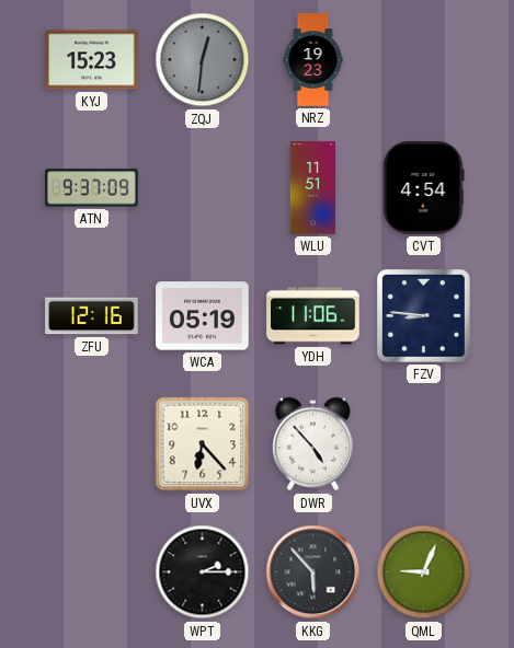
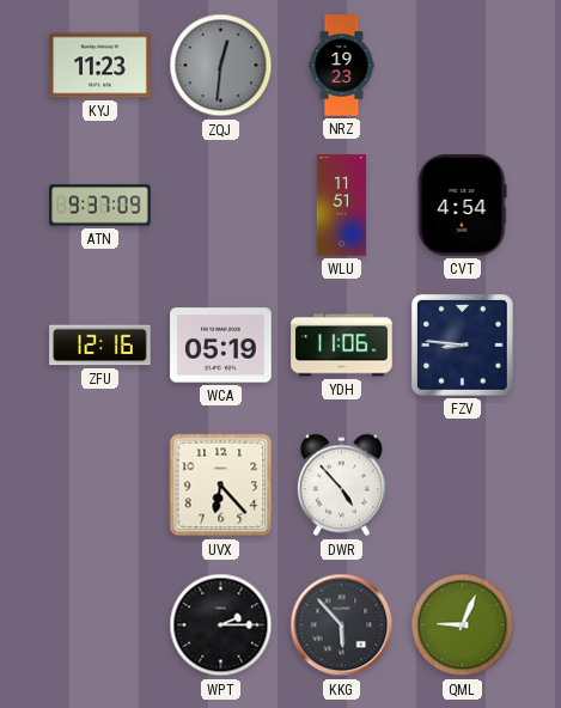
KYJ: 15:23 -> 11:23
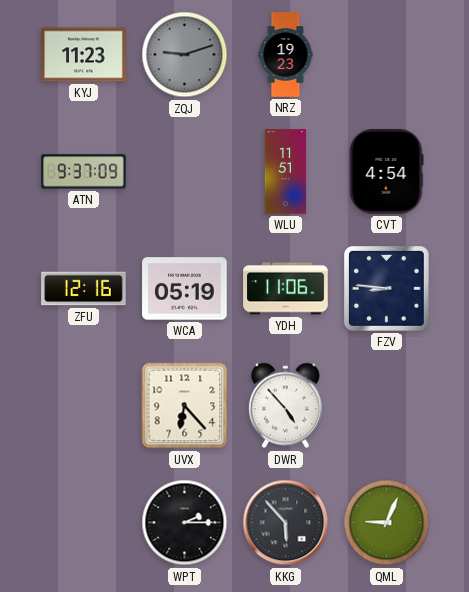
ZQJ: 12:31 -> 9:12
